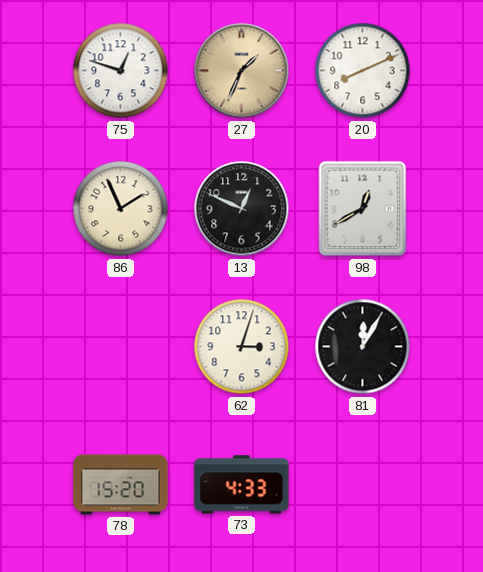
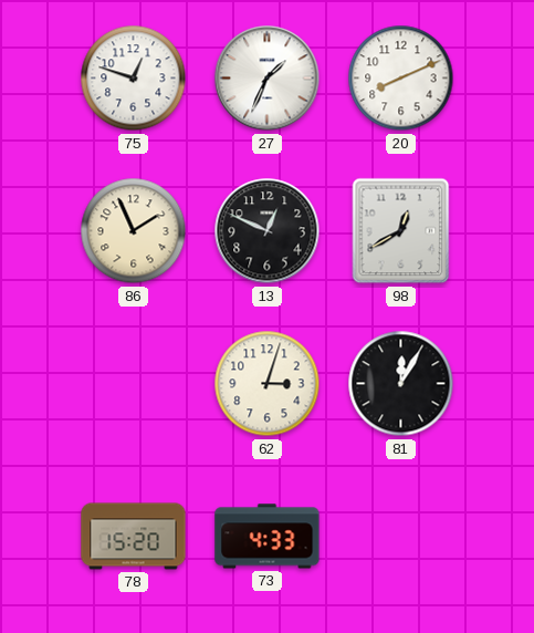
27 dial: champagne -> white
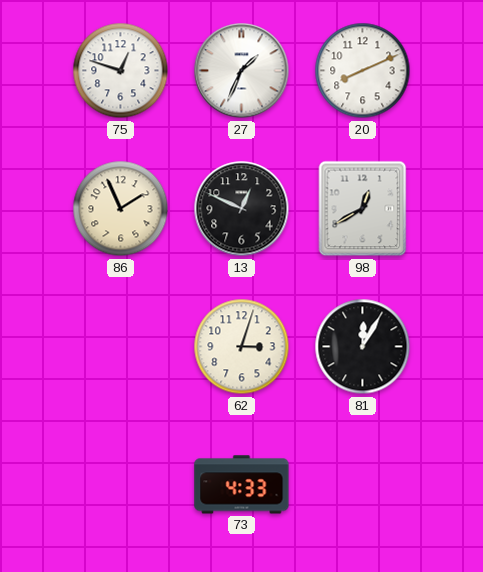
78: 15:20 -> none
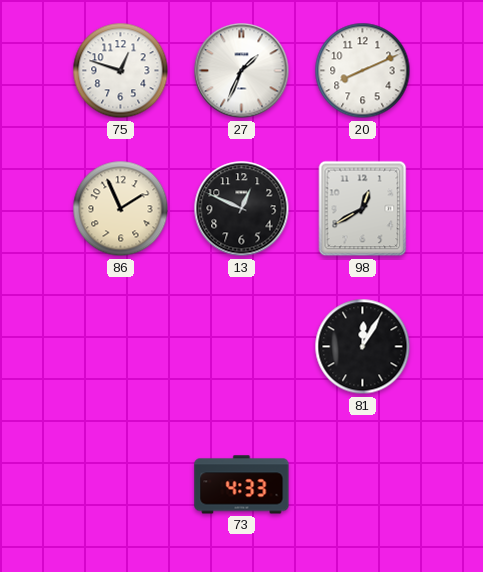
62: 3:03 -> none
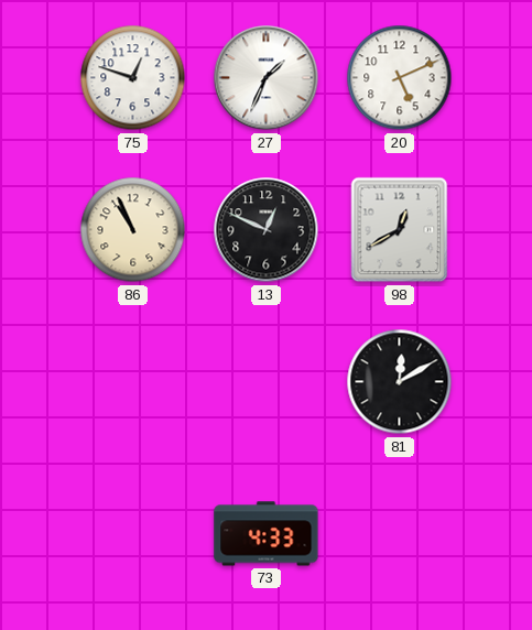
20: 8:11 -> 5:11
86: 1:56 -> 10:56
81: 12:05 -> 12:10
